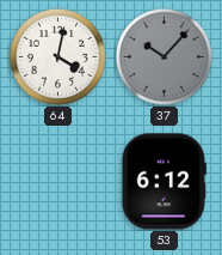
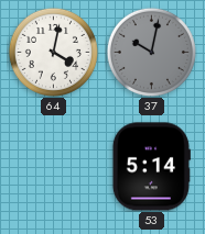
37: 10:07 -> 10:02
53: 6:12 -> 5:14
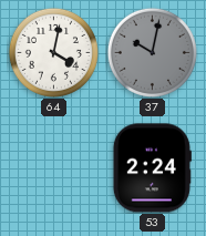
53: 5:14 -> 2:24
